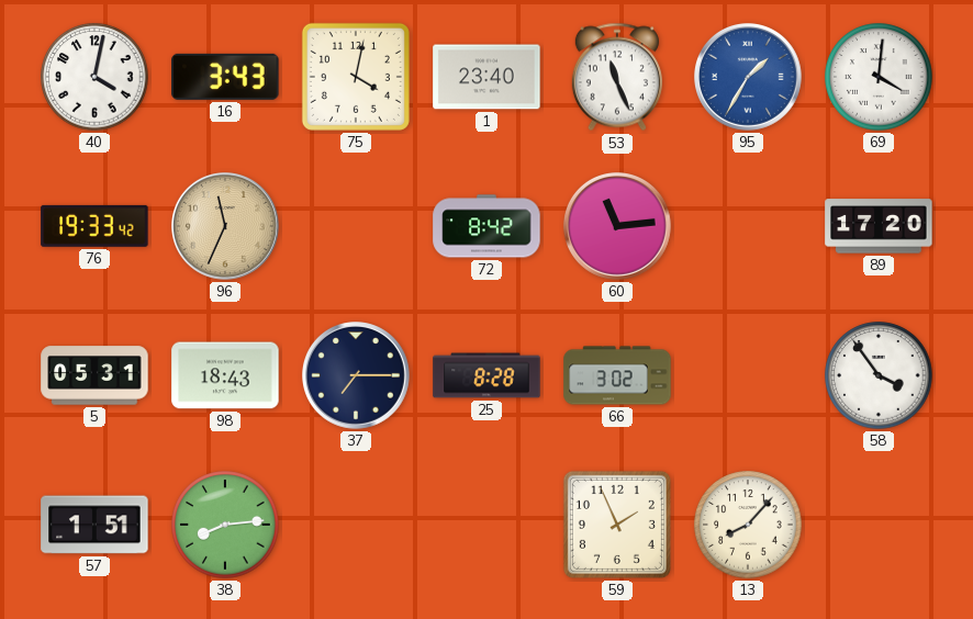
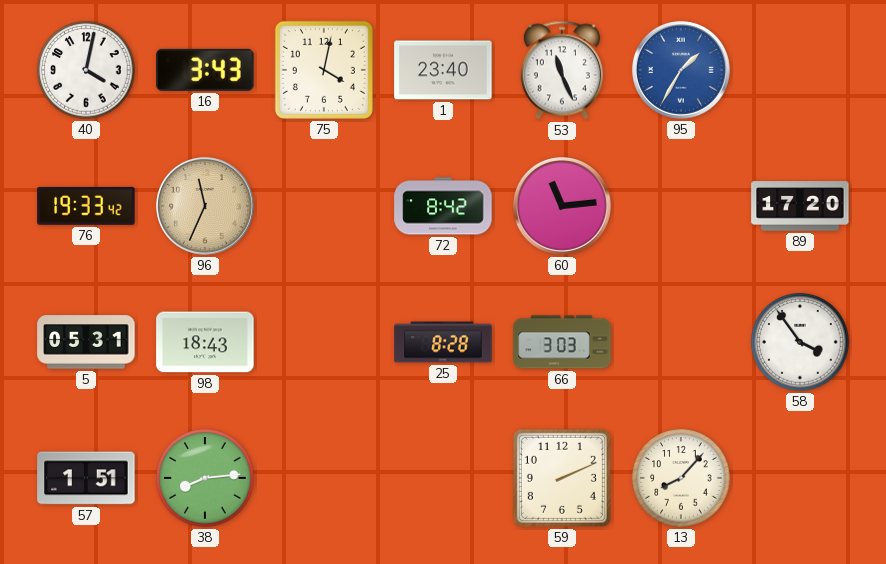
69: 4:01 -> none
37: 7:15 -> none
66: 3:02 -> 3:03
59: 1:56 -> 2:11
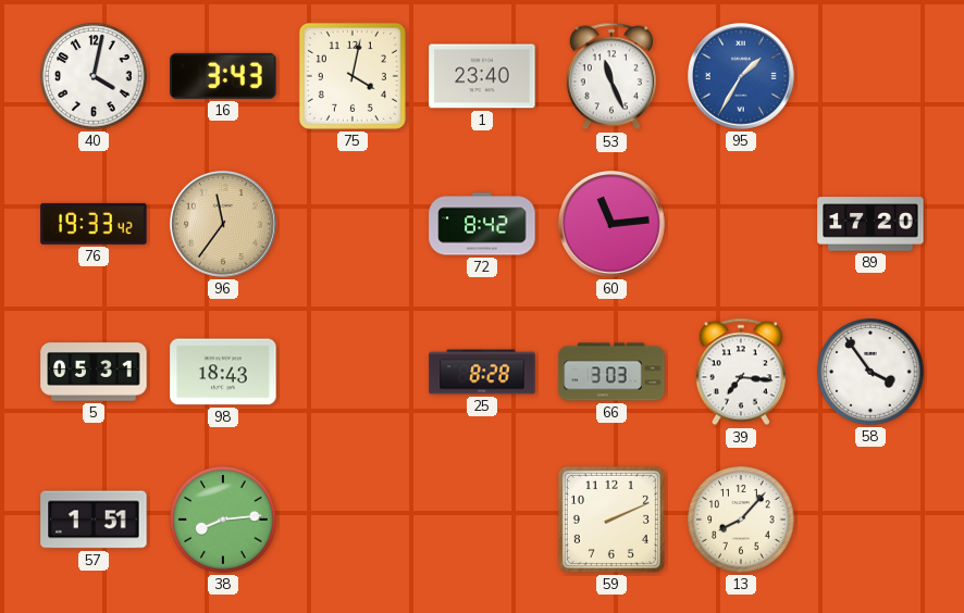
96: 11:34 -> 11:36
39: none -> 7:16
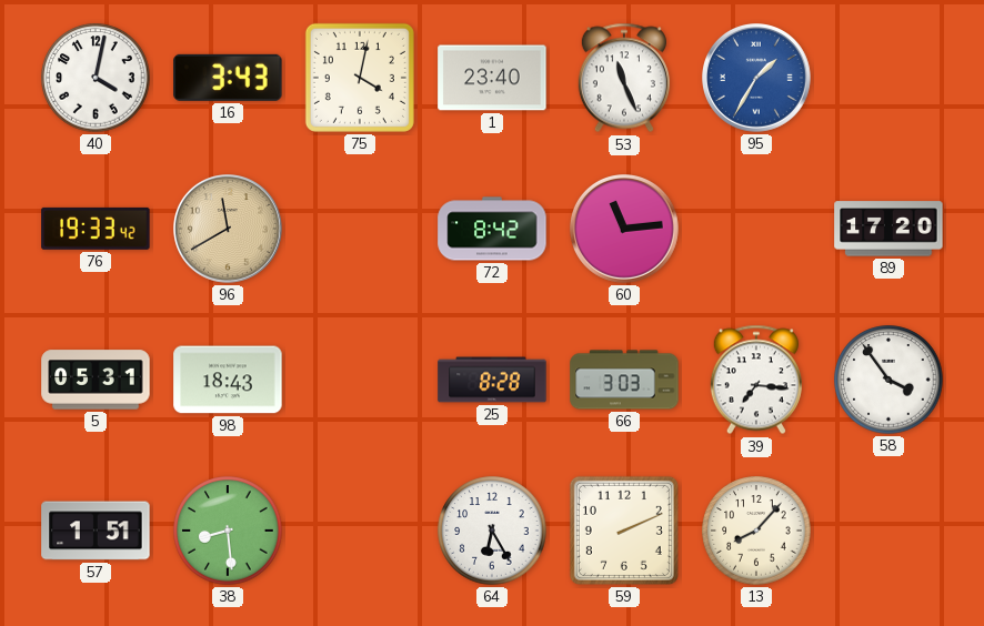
96: 11:36 -> 11:40
38: 8:14 -> 8:29
64: none -> 6:25
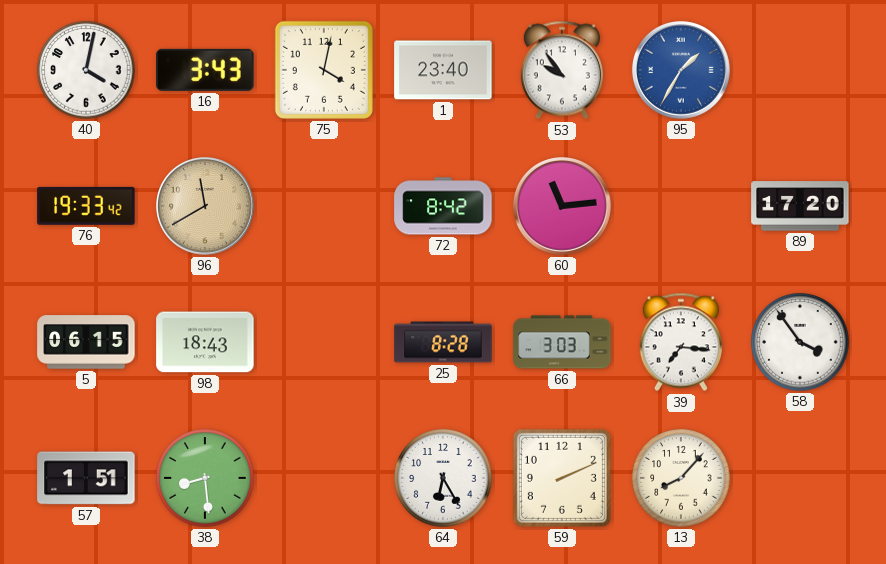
53: 11:26 -> 9:54
5: 05:31 -> 06:15
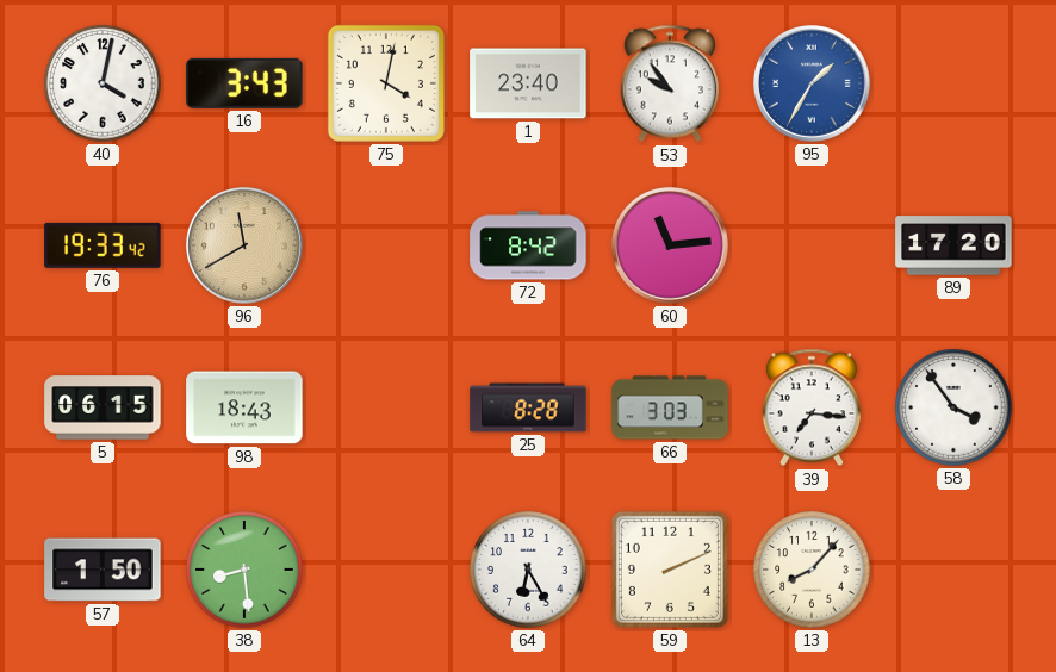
57: 1:51 -> 1:50
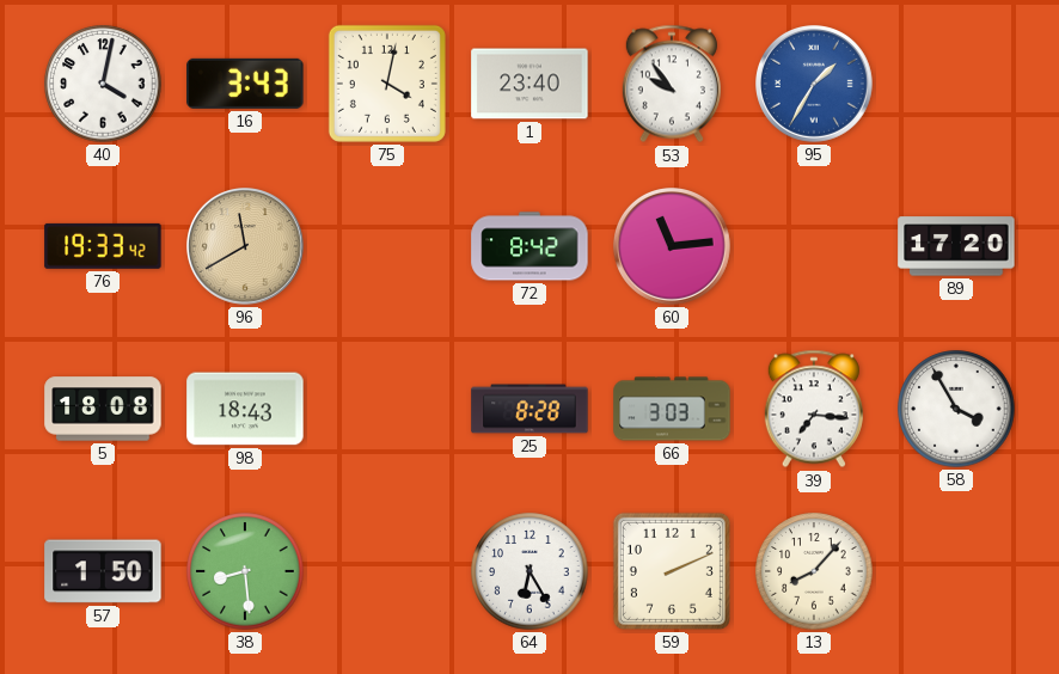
5: 06:15 -> 18:08
58: 3:54 -> 3:55
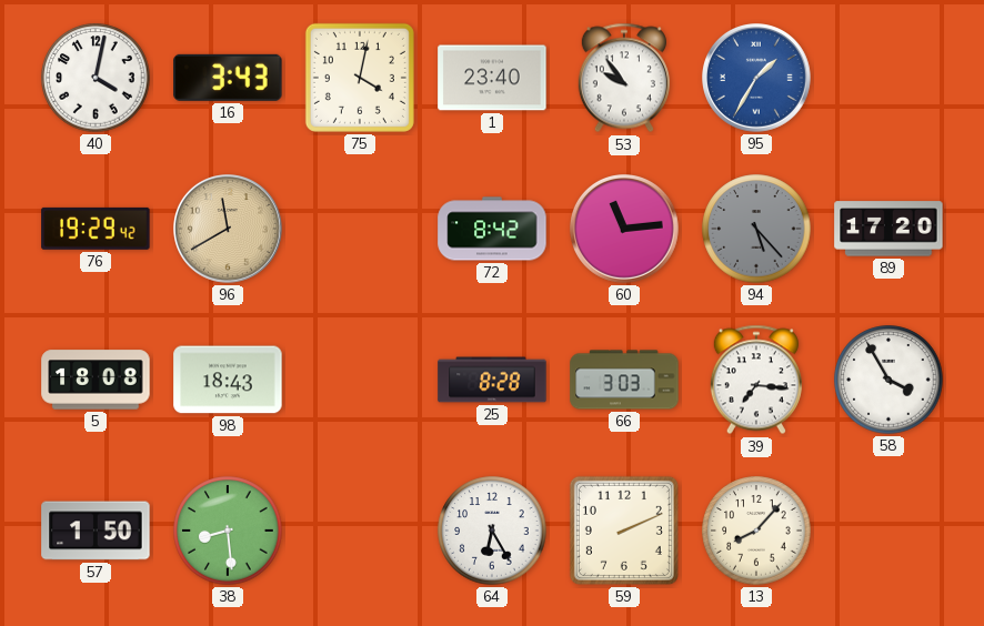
76: 19:33 -> 19:29
94: none -> 5:23
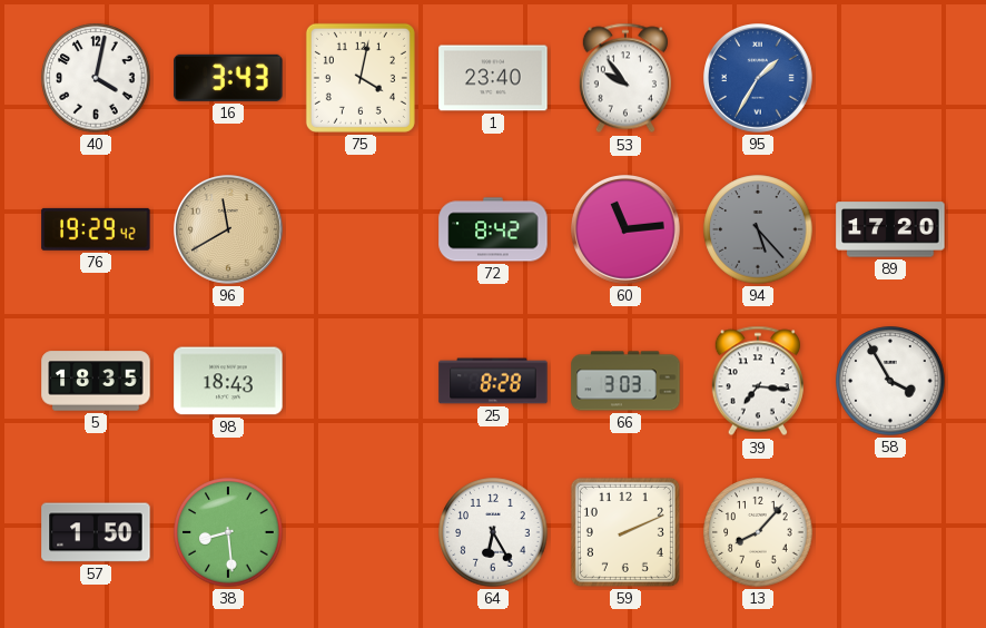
5: 18:08 -> 18:35
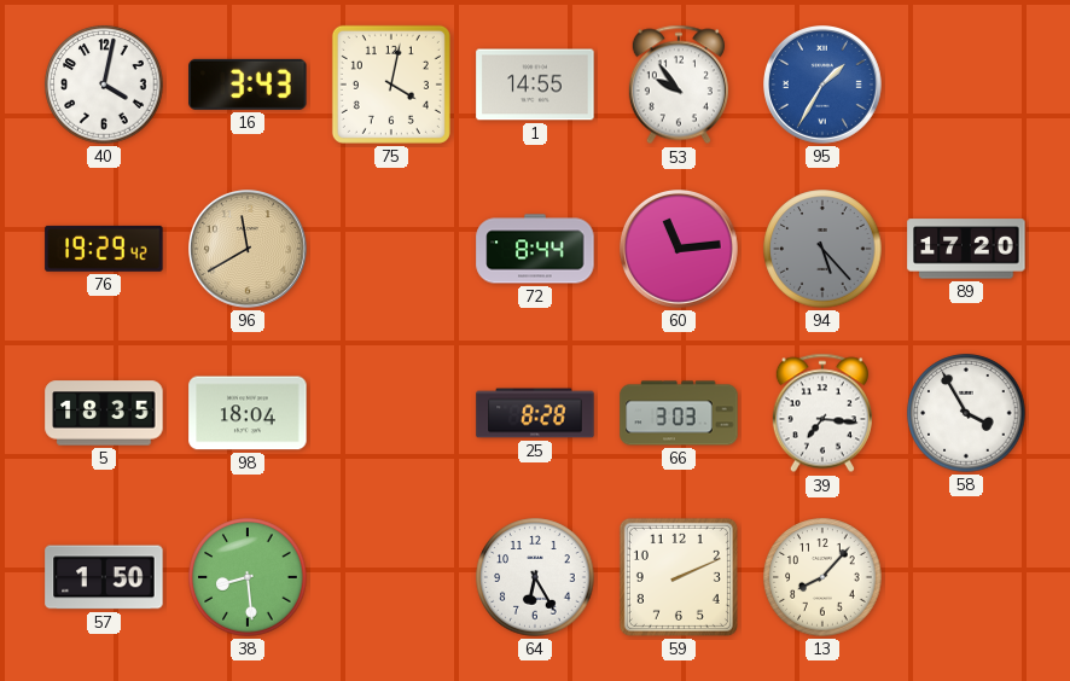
1: 23:40 -> 14:55
72: 8:42 -> 8:44
98: 18:43 -> 18:04
